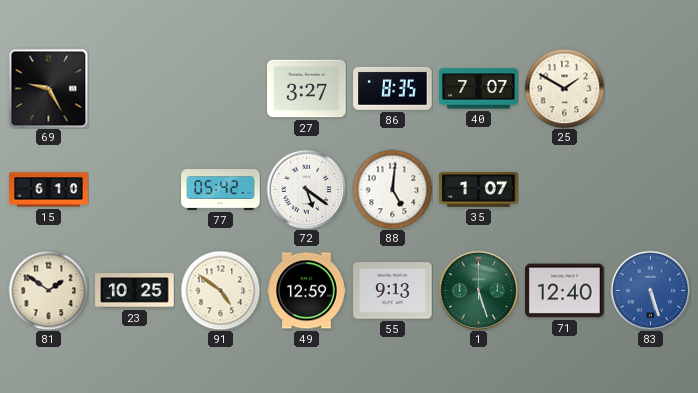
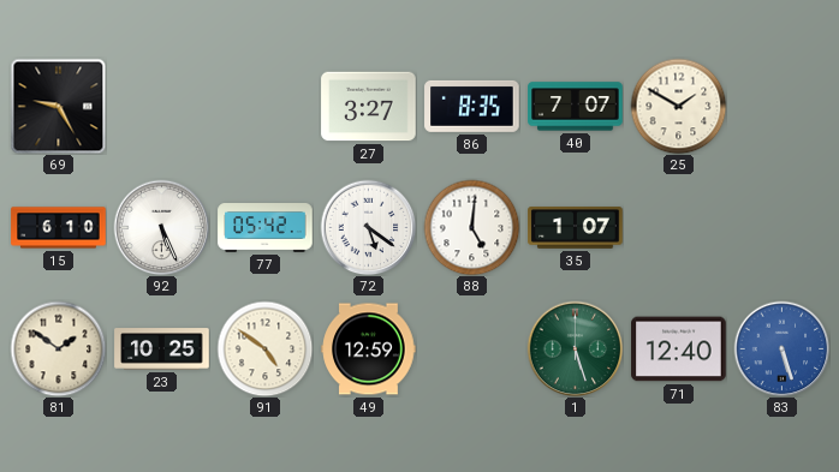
92: none -> 5:26
55: 9:13 -> none
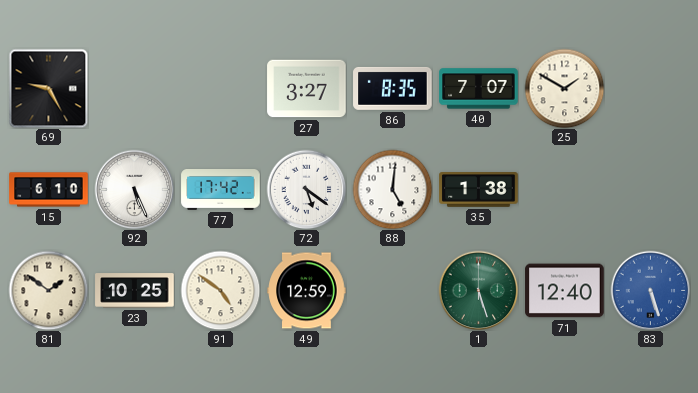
77: 05:42 -> 17:42
35: 1:07 -> 1:38
